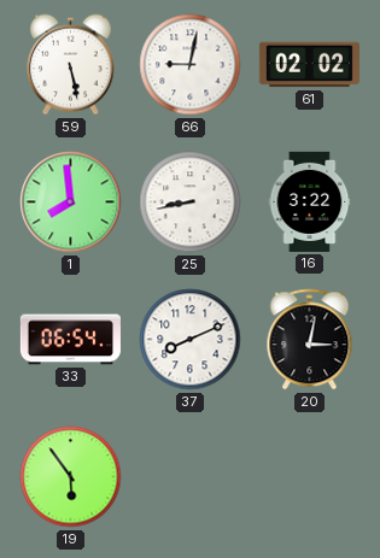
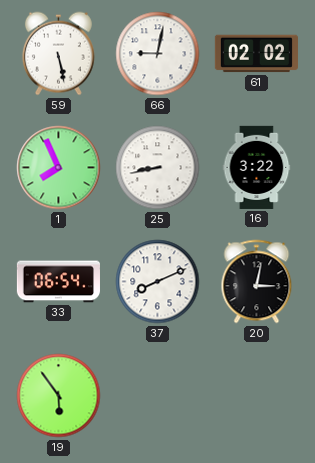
1: 7:59 -> 7:56
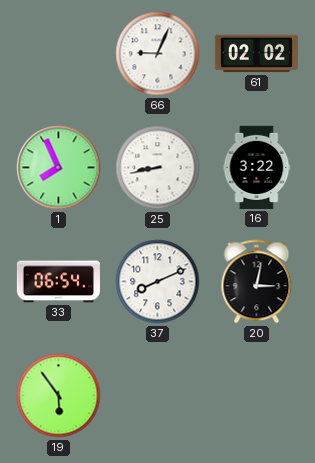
59: 5:28 -> none
66: 9:02 -> 9:04
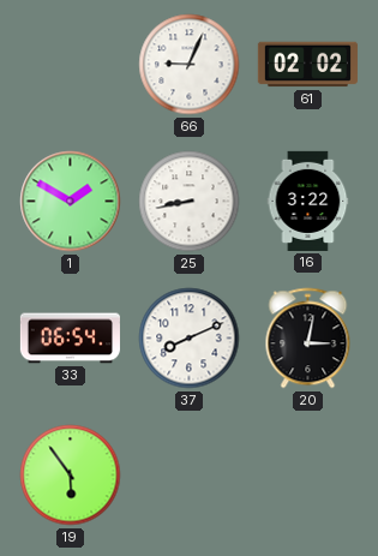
1: 7:56 -> 1:50
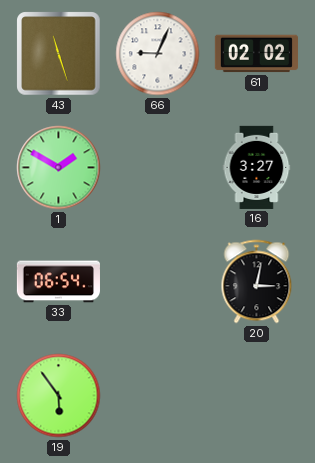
43: none -> 11:27
25: 8:43 -> none
16: 3:22 -> 3:27
37: 8:11 -> none
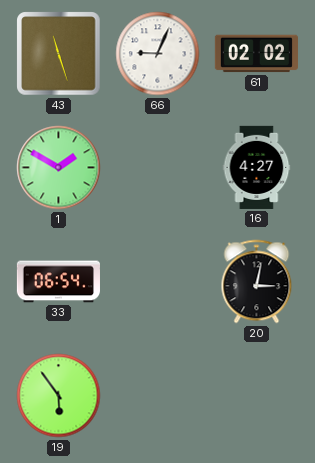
16: 3:27 -> 4:27
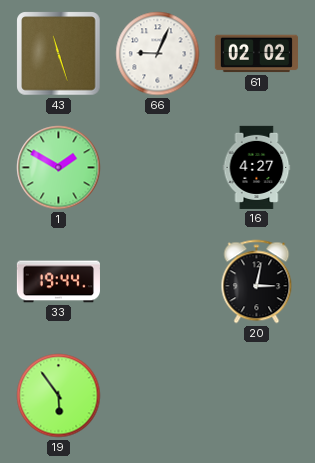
33: 06:54 -> 19:44
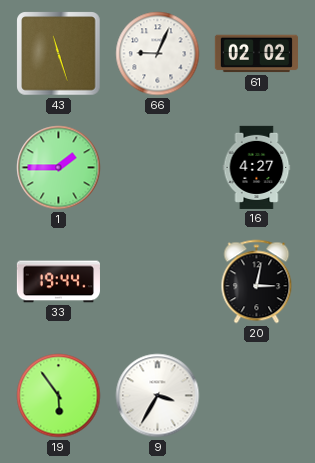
1: 1:50 -> 1:45
9: none -> 3:35
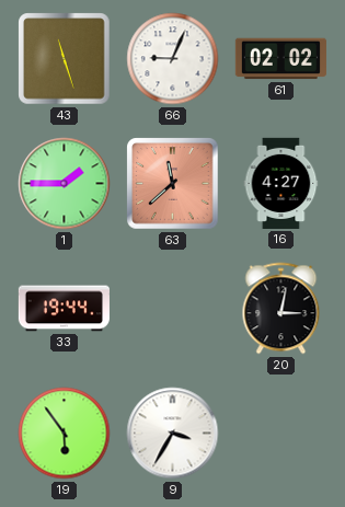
63: none -> 11:38
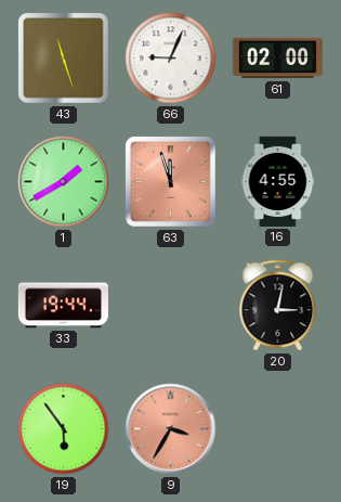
61: 02:02 -> 02:00
1: 1:45 -> 1:40
63: 11:38 -> 11:57
16: 4:27 -> 4:55
9 dial: white -> salmon
